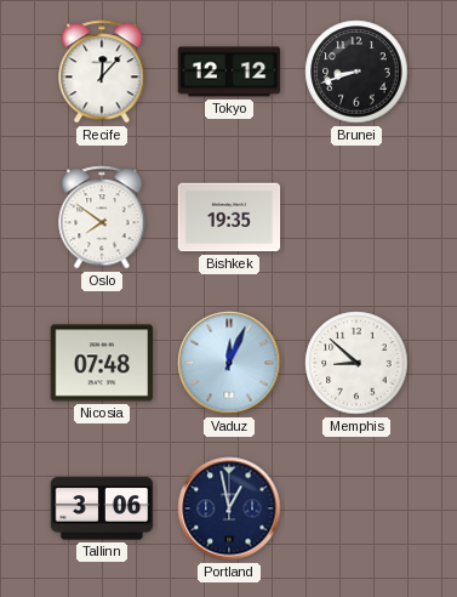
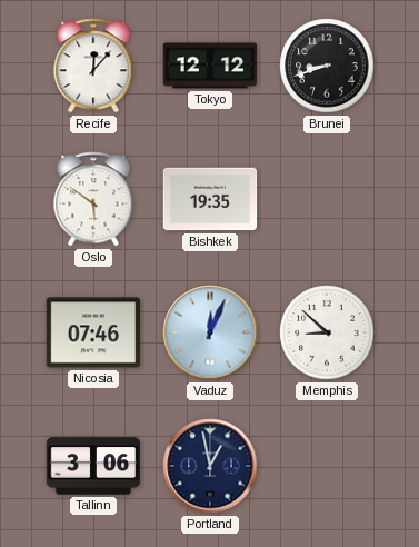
Oslo: 7:51 -> 5:51
Nicosia: 07:48 -> 07:46
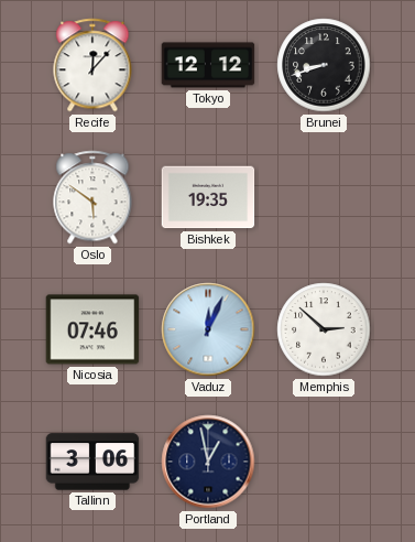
Memphis: 8:52 -> 2:52
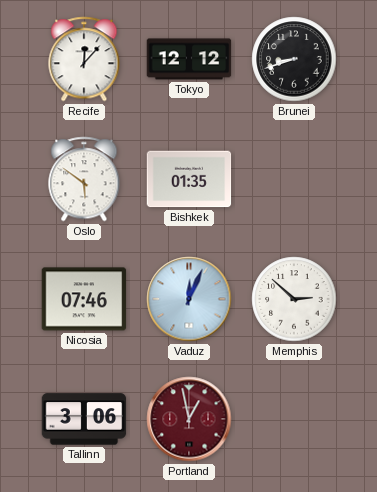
Bishkek: 19:35 -> 01:35
Portland dial: navy -> burgundy
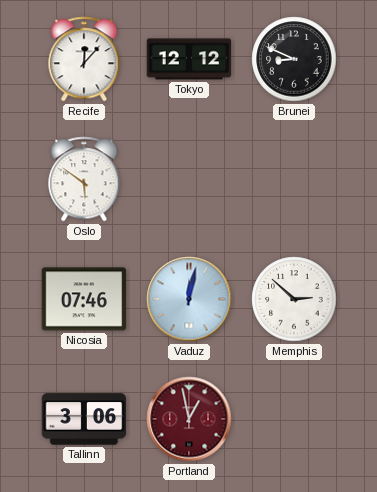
Brunei: 8:42 -> 8:49
Bishkek: 01:35 -> none
Vaduz: 12:04 -> 12:02
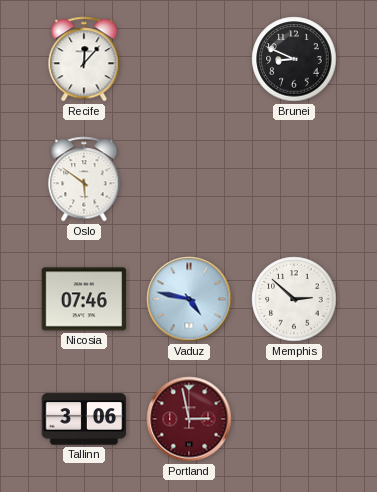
Tokyo: 12:12 -> none
Vaduz: 12:02 -> 4:47
Portland: 12:58 -> 2:58
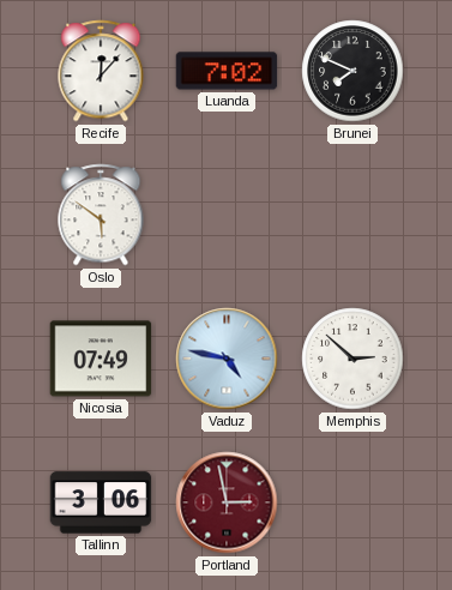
Luanda: none -> 7:02
Brunei: 8:49 -> 7:49
Nicosia: 07:46 -> 07:49
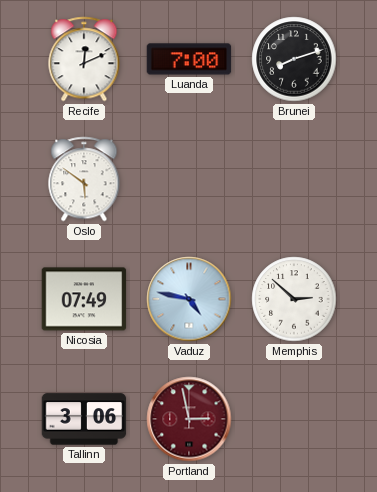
Recife: 12:07 -> 12:11
Luanda: 7:02 -> 7:00
Brunei: 7:49 -> 8:12
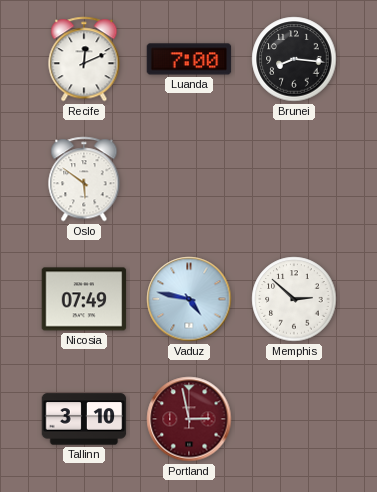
Brunei: 8:12 -> 8:16
Tallinn: 3:06 -> 3:10
